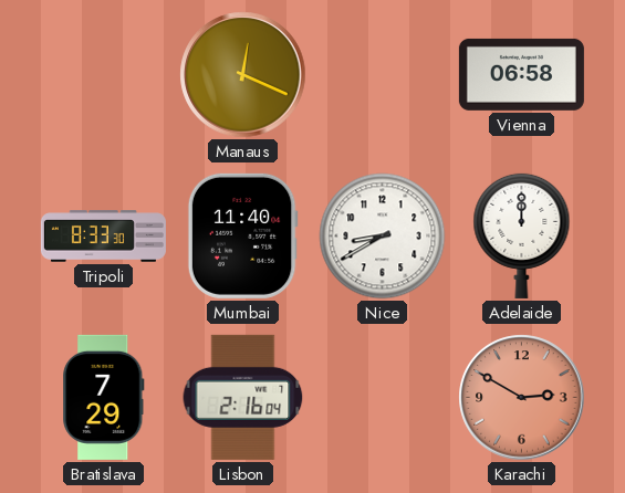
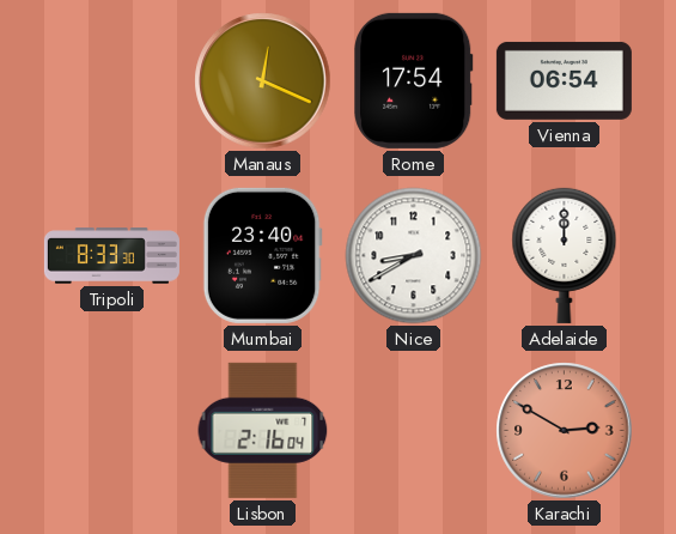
Rome: none -> 17:54
Vienna: 06:58 -> 06:54
Mumbai: 11:40 -> 23:40
Bratislava: 7:29 -> none
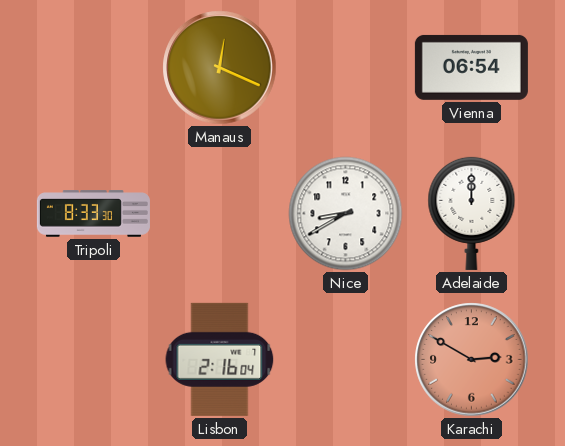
Rome: 17:54 -> none
Mumbai: 23:40 -> none
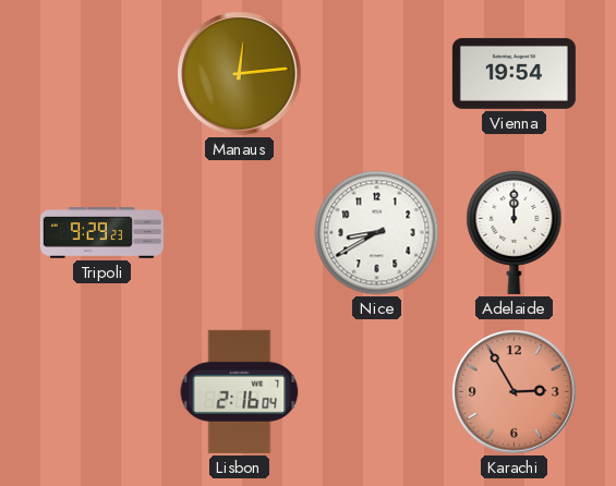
Manaus: 12:19 -> 12:14
Vienna: 06:54 -> 19:54
Tripoli: 8:33 -> 9:29
Karachi: 2:50 -> 2:55
